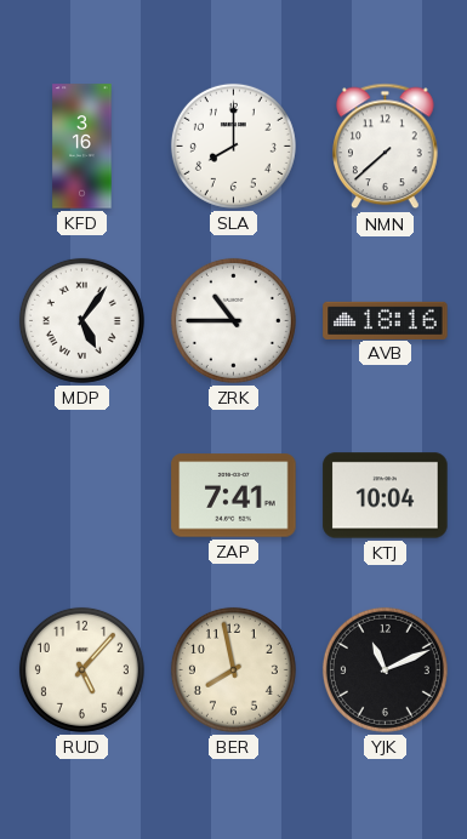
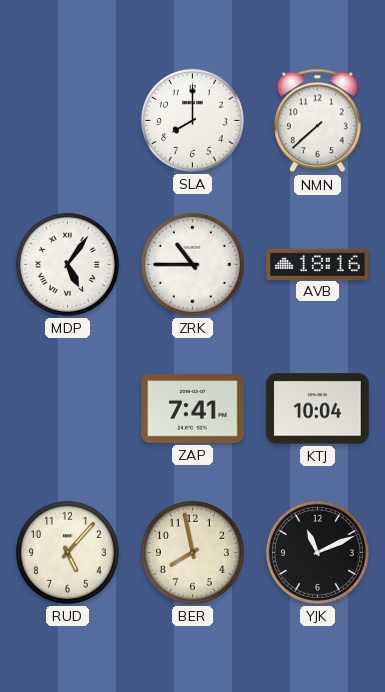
KFD: 3:16 -> none
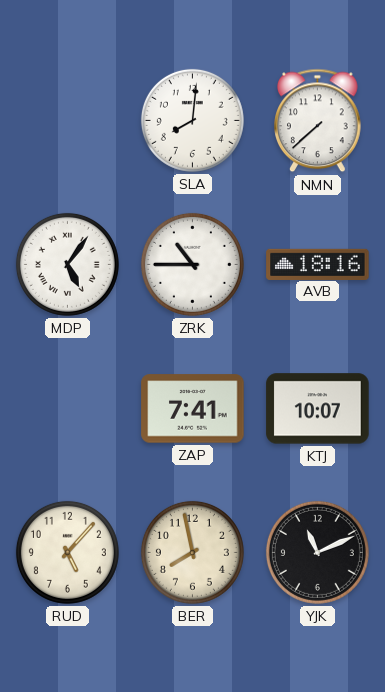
SLA: 8:00 -> 8:01
KTJ: 10:04 -> 10:07
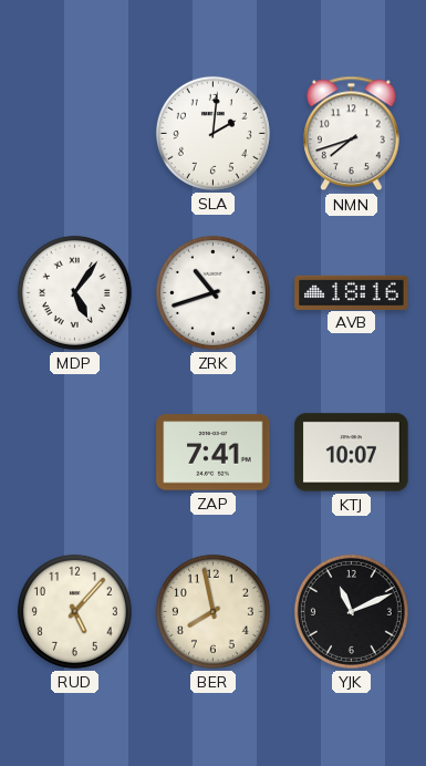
SLA: 8:01 -> 2:01
NMN: 7:38 -> 7:42
ZRK: 10:45 -> 10:42
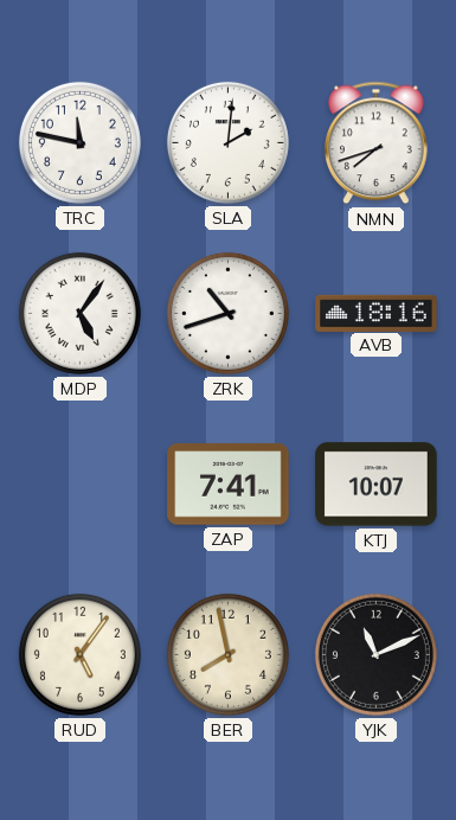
TRC: none -> 11:47
RUD: 5:07 -> 5:06
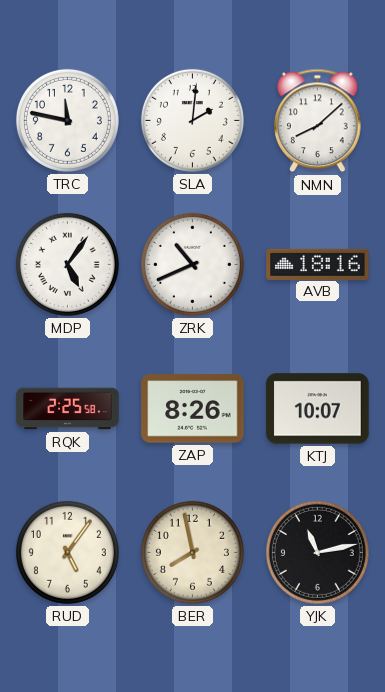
NMN: 7:42 -> 8:08
ZRK: 10:42 -> 10:41
RQK: none -> 2:25
ZAP: 7:41 -> 8:26
YJK: 11:11 -> 11:13
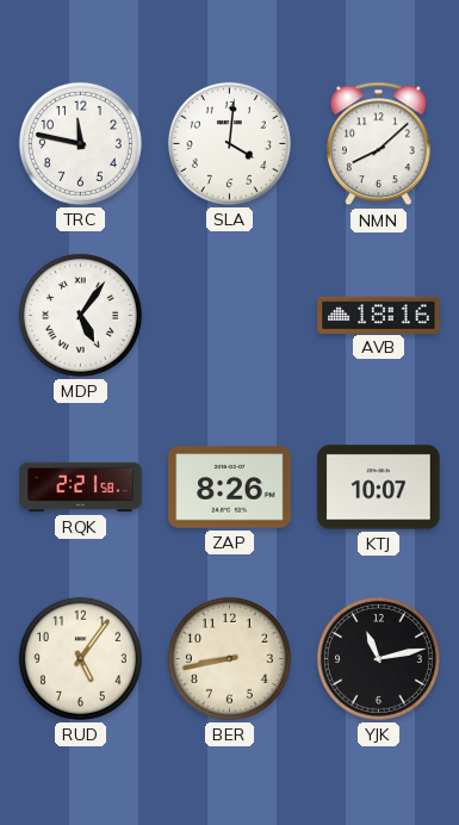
SLA: 2:01 -> 4:01
ZRK: 10:41 -> none
RQK: 2:25 -> 2:21
BER: 7:58 -> 8:43
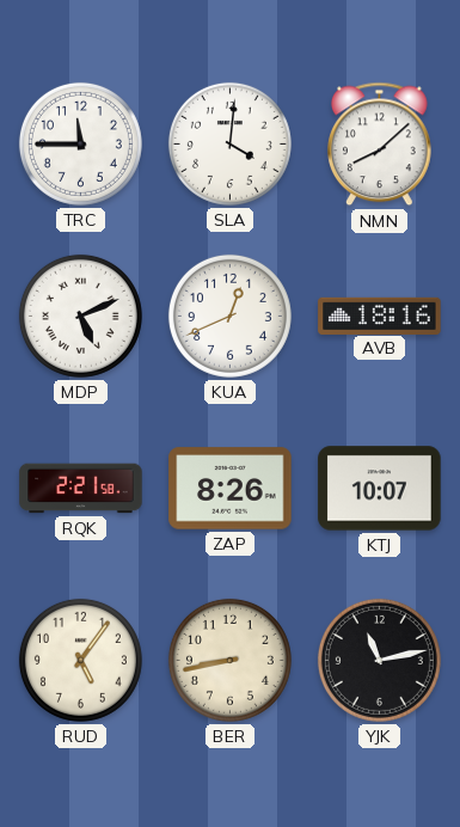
TRC: 11:47 -> 11:45
MDP: 5:06 -> 5:11
KUA: none -> 12:41
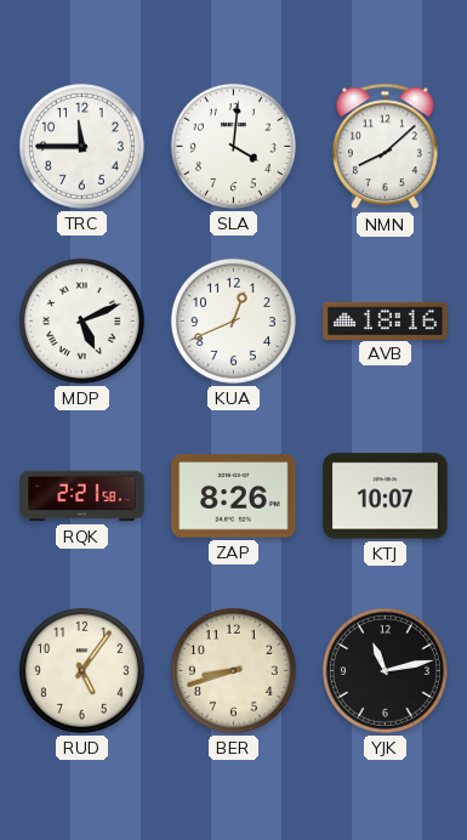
BER: 8:43 -> 8:42
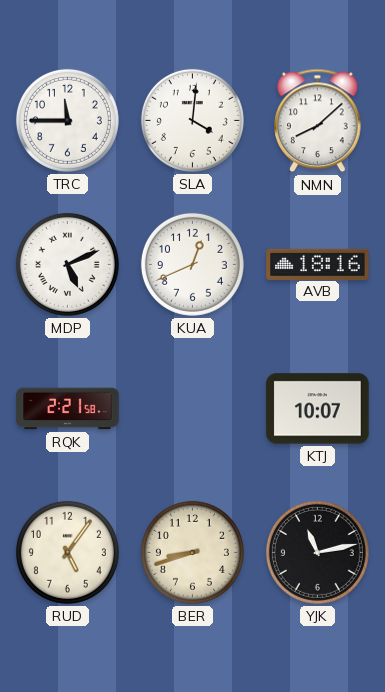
ZAP: 8:26 -> none
